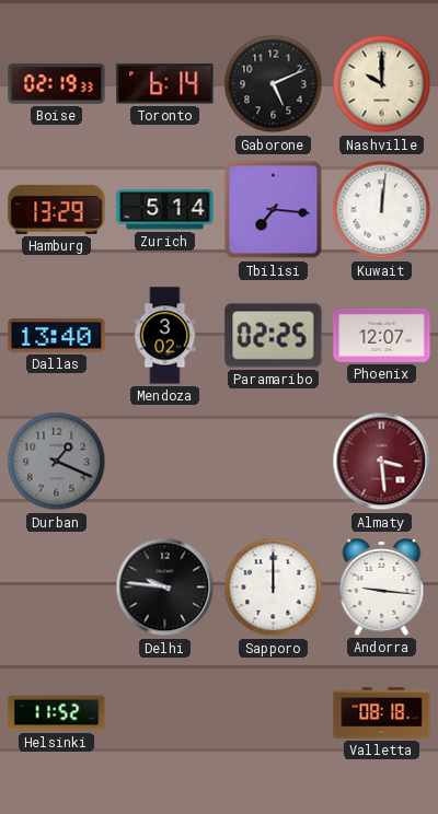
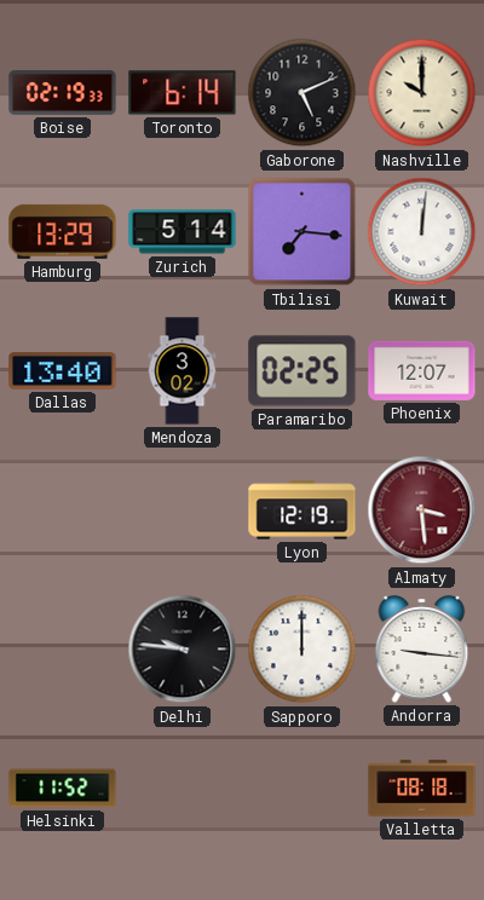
Durban: 1:19 -> none
Lyon: none -> 12:19
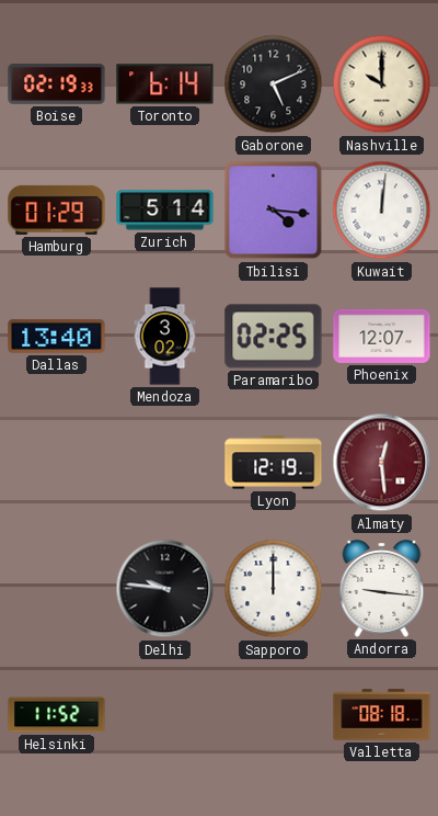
Hamburg: 13:29 -> 01:29
Tbilisi: 7:16 -> 4:16
Almaty: 3:29 -> 12:29
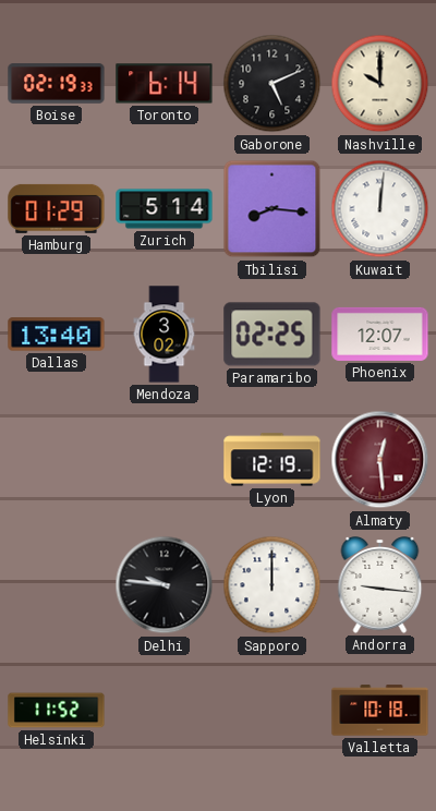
Tbilisi: 4:16 -> 8:16
Valletta: 08:18 -> 10:18
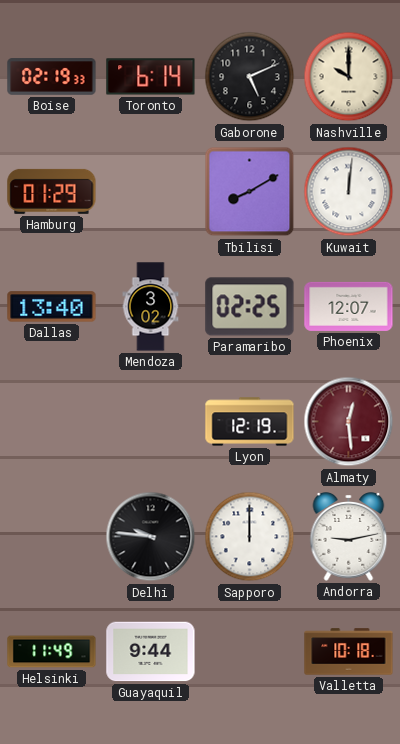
Zurich: 5:14 -> none
Tbilisi: 8:16 -> 8:10
Andorra: 9:16 -> 9:13
Helsinki: 11:52 -> 11:49
Guayaquil: none -> 9:44
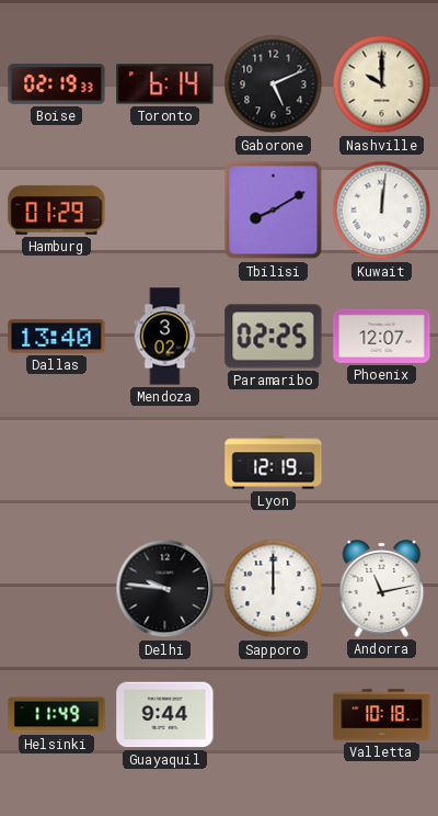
Almaty: 12:29 -> none
Andorra: 9:13 -> 11:13
